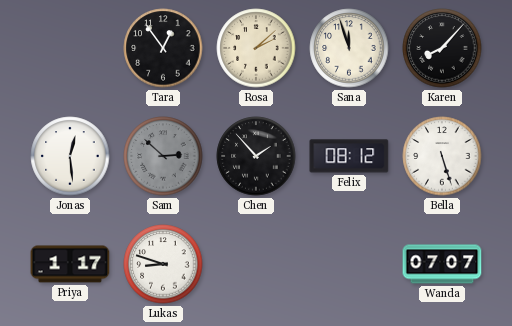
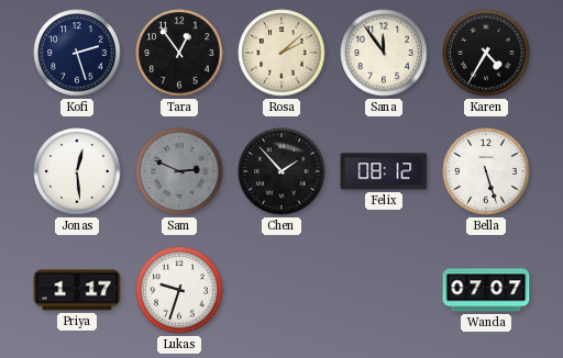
Kofi: none -> 2:27
Sana: 11:57 -> 11:54
Karen: 8:07 -> 4:35
Sam: 2:52 -> 2:49
Lukas: 8:48 -> 9:33
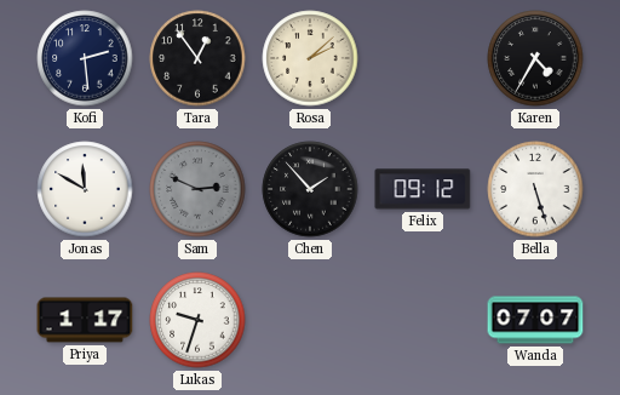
Kofi: 2:27 -> 2:29
Sana: 11:54 -> none
Jonas: 12:29 -> 11:50
Felix: 08:12 -> 09:12
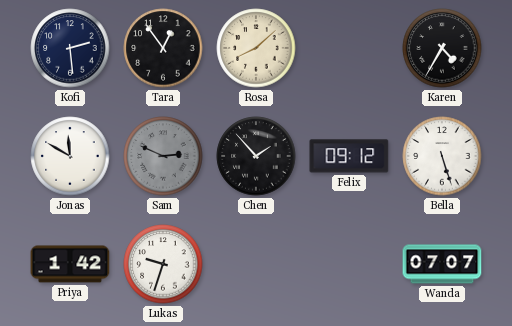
Rosa: 2:08 -> 8:08
Priya: 1:17 -> 1:42
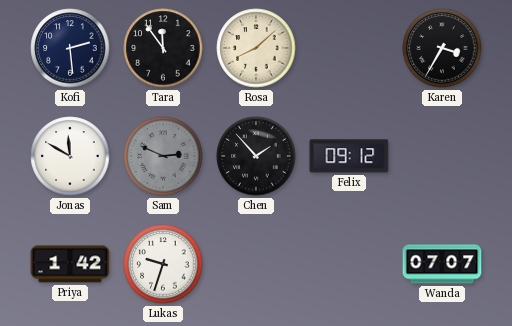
Tara: 12:54 -> 11:54
Karen: 4:35 -> 3:35
Bella: 5:27 -> none
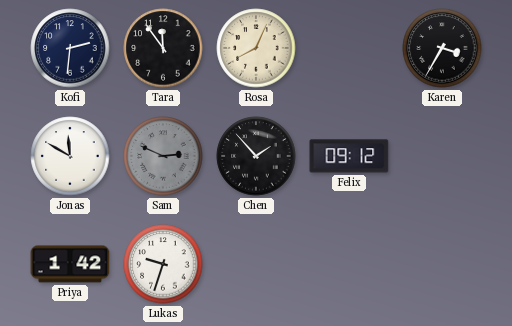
Kofi: 2:29 -> 2:31
Rosa: 8:08 -> 8:04
Wanda: 07:07 -> none
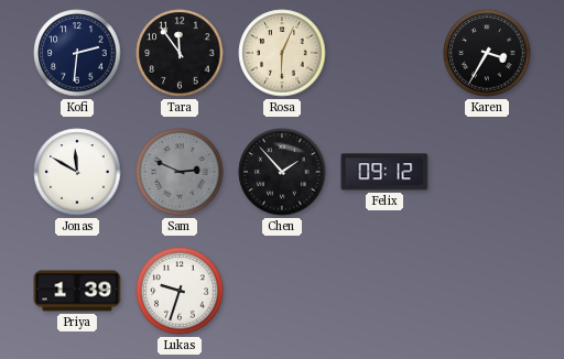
Rosa: 8:04 -> 6:04
Priya: 1:42 -> 1:39
